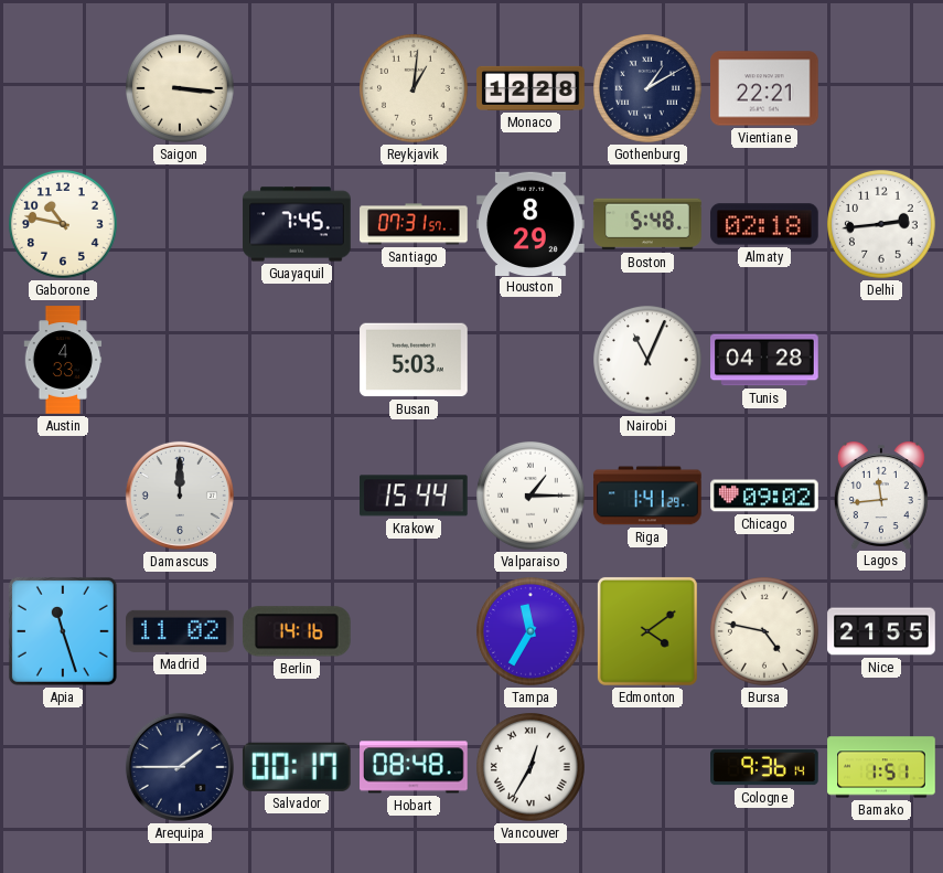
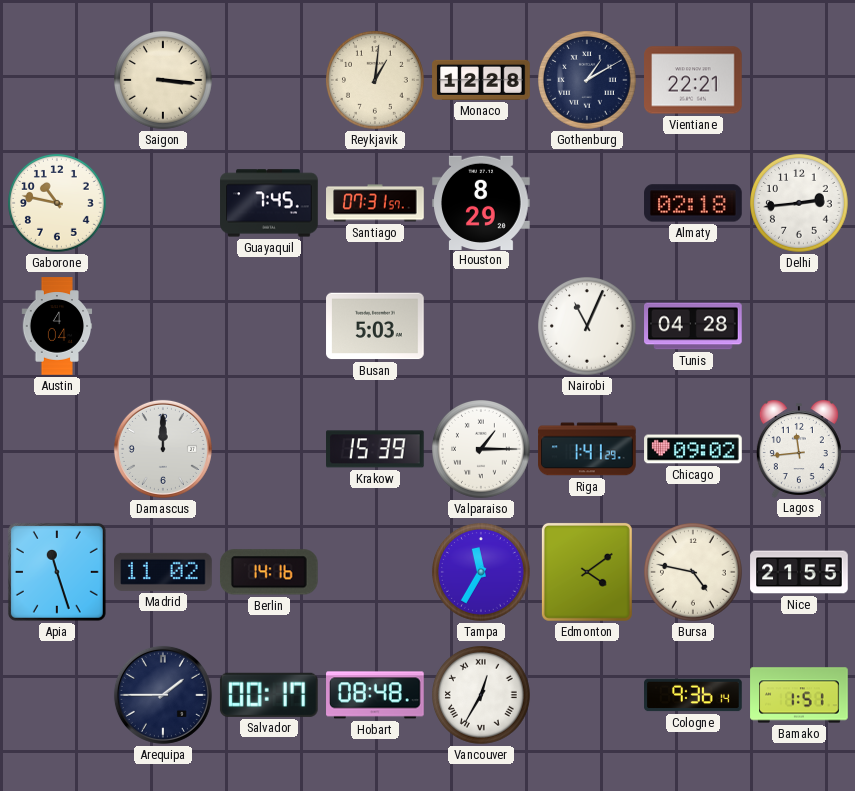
Boston: 5:48 -> none
Austin: 4:33 -> 4:04
Krakow: 15:44 -> 15:39
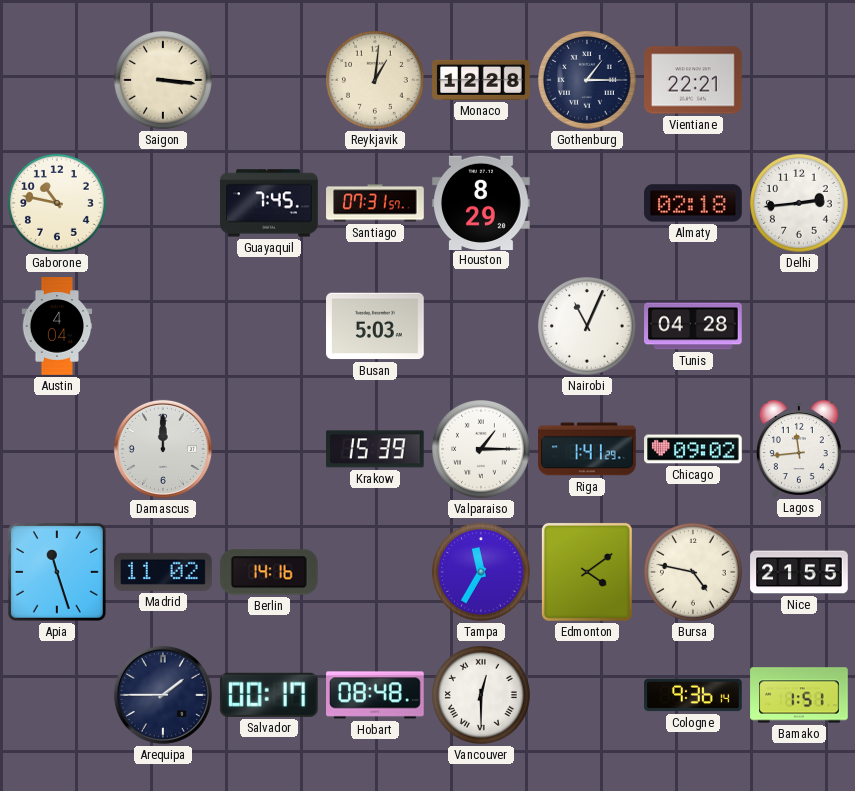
Gothenburg: 1:10 -> 1:15
Vancouver: 12:35 -> 12:30
